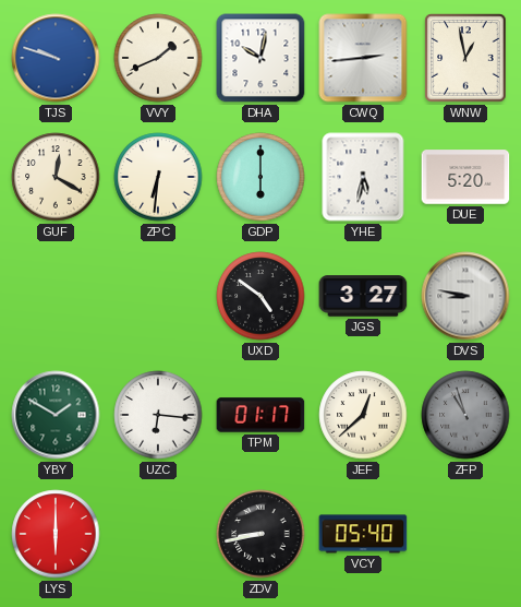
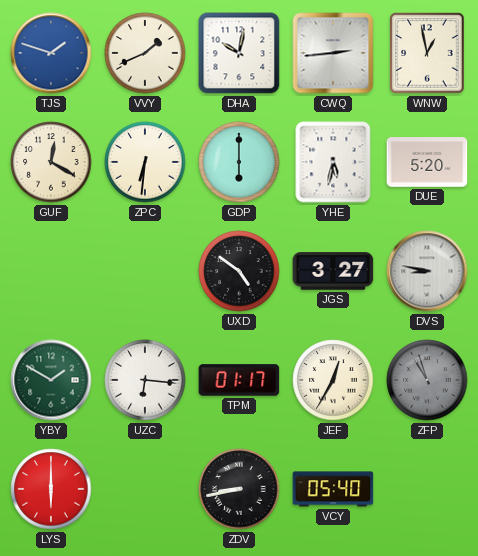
TJS: 9:48 -> 1:48
JEF: 12:38 -> 12:35
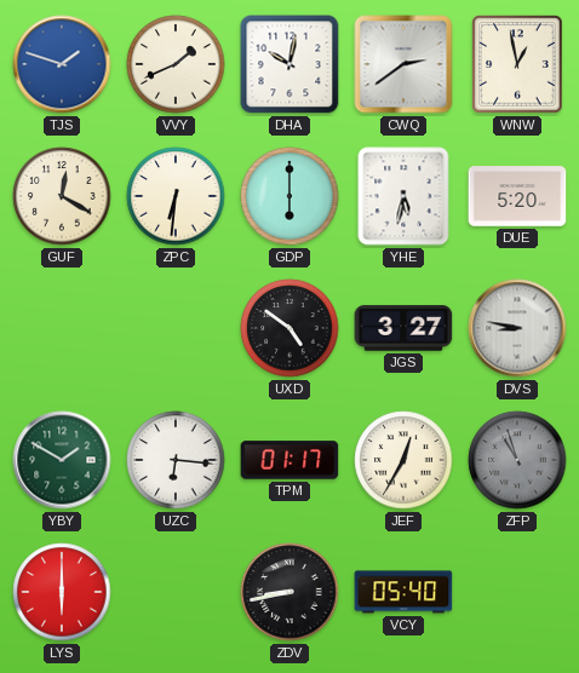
CWQ: 2:44 -> 2:39
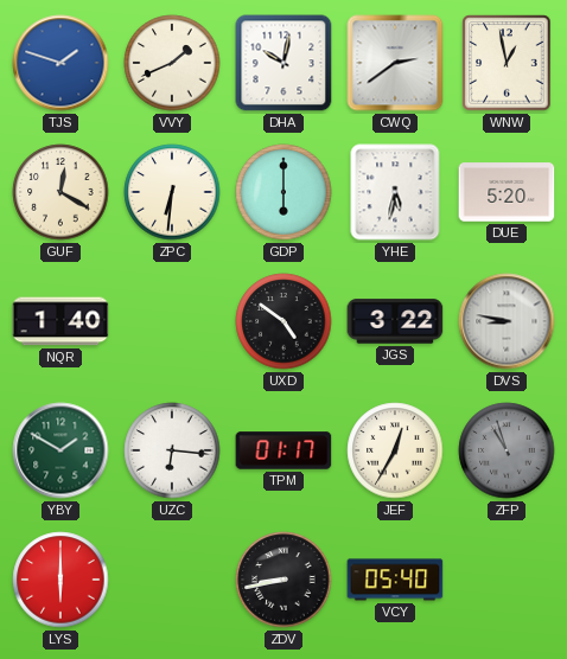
NQR: none -> 1:40
JGS: 3:27 -> 3:22
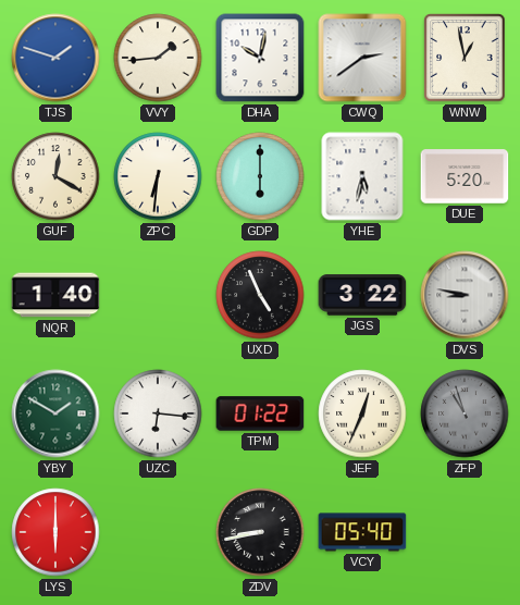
VVY: 1:41 -> 1:44
UXD: 4:51 -> 4:56
TPM: 01:17 -> 01:22
JEF: 12:35 -> 12:34
